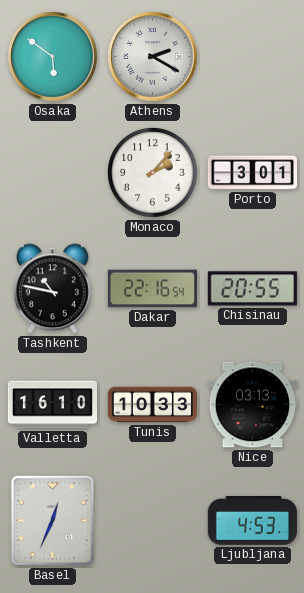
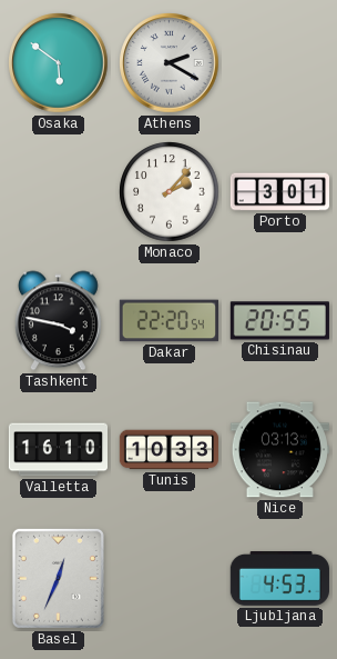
Tashkent: 10:47 -> 3:47
Dakar: 22:16 -> 22:20
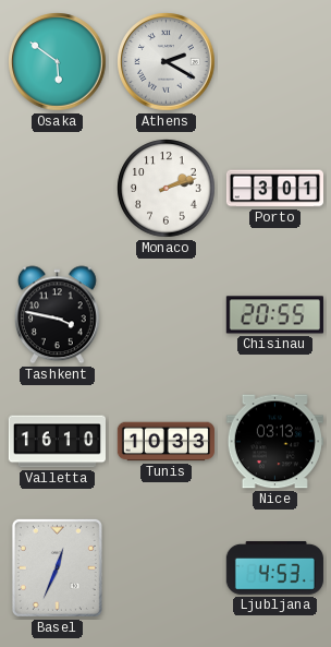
Monaco: 2:07 -> 2:12
Dakar: 22:20 -> none
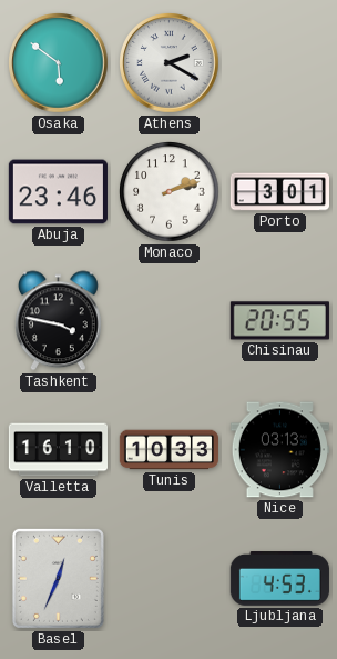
Abuja: none -> 23:46
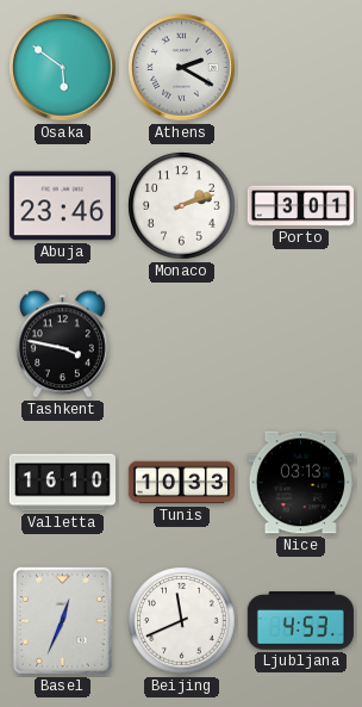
Chisinau: 20:55 -> none
Beijing: none -> 11:41
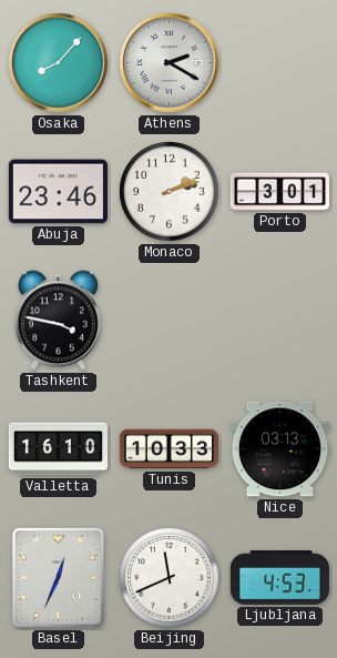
Osaka: 5:51 -> 8:07
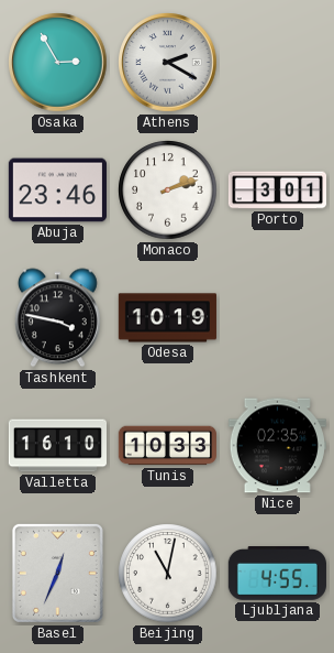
Osaka: 8:07 -> 2:55
Odesa: none -> 10:19
Nice: 03:13 -> 02:35
Beijing: 11:41 -> 11:02
Ljubljana: 4:53 -> 4:55
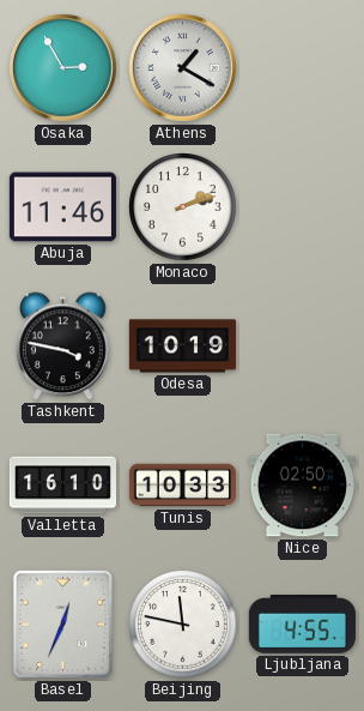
Athens: 2:20 -> 1:20
Abuja: 23:46 -> 11:46
Porto: 3:01 -> none
Nice: 02:35 -> 02:50
Beijing: 11:02 -> 11:47
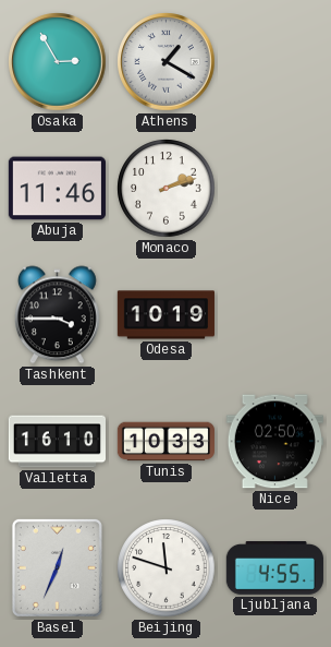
Tashkent: 3:47 -> 3:45
Beijing: 11:47 -> 11:48
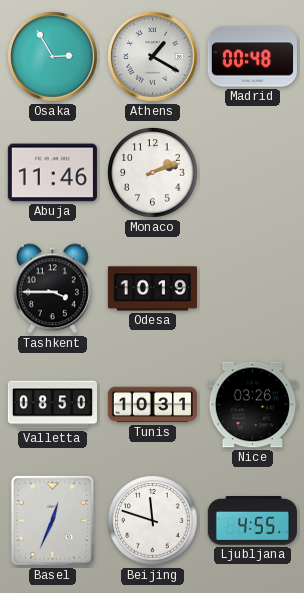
Madrid: none -> 00:48
Valletta: 16:10 -> 08:50
Tunis: 10:33 -> 10:31
Nice: 02:50 -> 03:26
